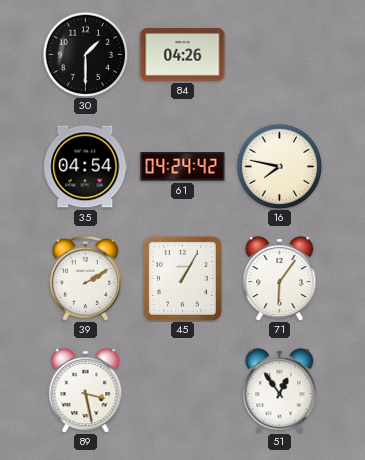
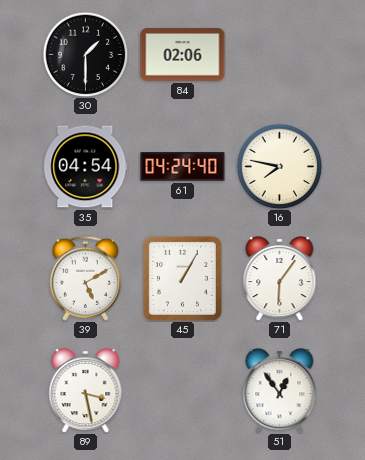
84: 04:26 -> 02:06
61: 04:24:42 -> 04:24:40
39: 2:10 -> 5:10
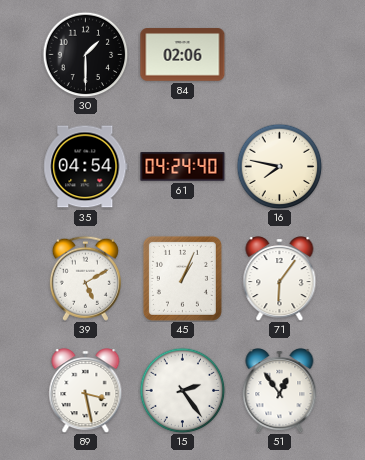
45: 1:05 -> 1:04
15: none -> 2:24
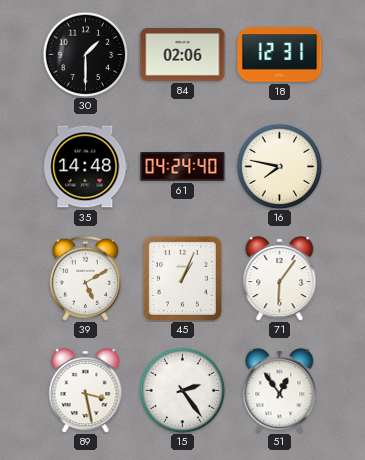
18: none -> 12:31
35: 04:54 -> 14:48
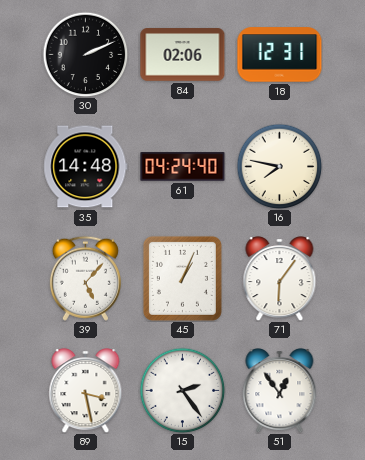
30: 1:30 -> 2:11
39: 5:10 -> 5:07
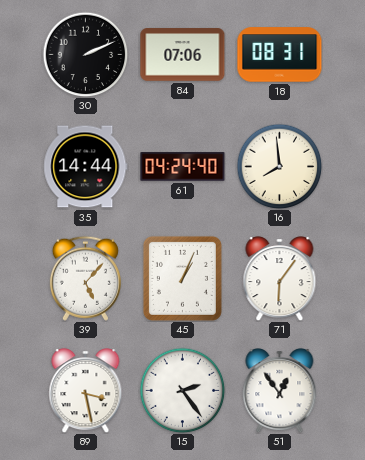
84: 02:06 -> 07:06
18: 12:31 -> 08:31
35: 14:48 -> 14:44
16: 7:47 -> 7:59
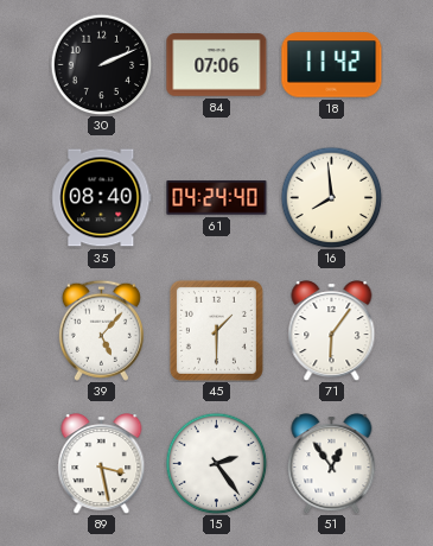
18: 08:31 -> 11:42
35: 14:44 -> 08:40
45: 1:04 -> 1:30
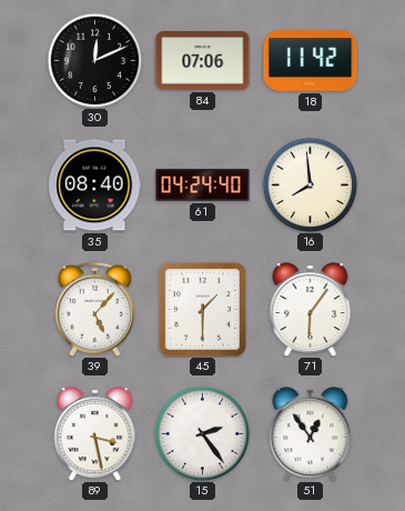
30: 2:11 -> 12:11
